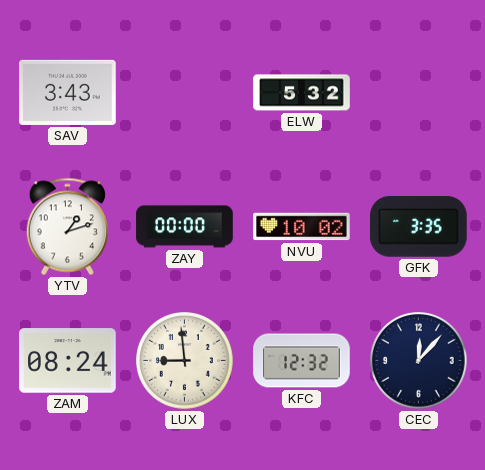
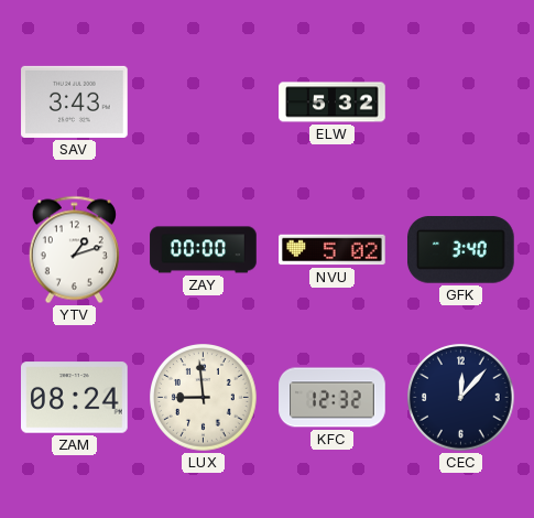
NVU: 10:02 -> 5:02
GFK: 3:35 -> 3:40
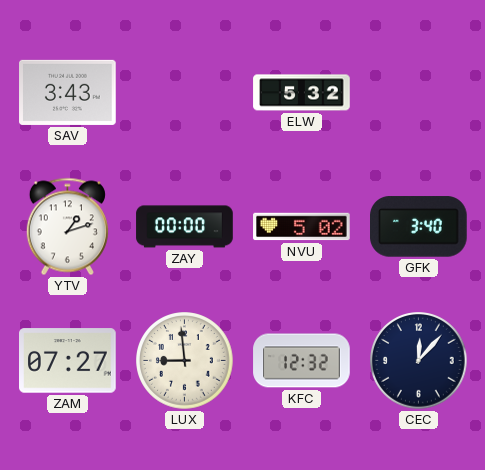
ZAM: 08:24 -> 07:27
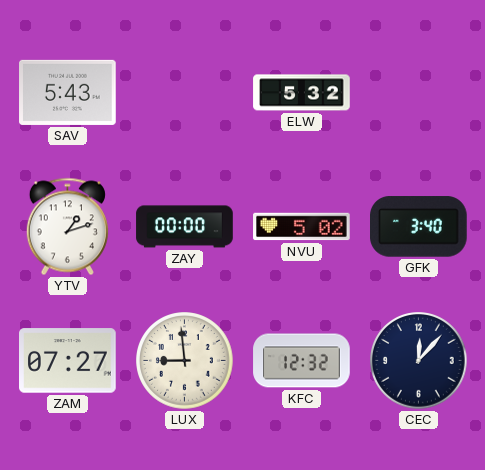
SAV: 3:43 -> 5:43
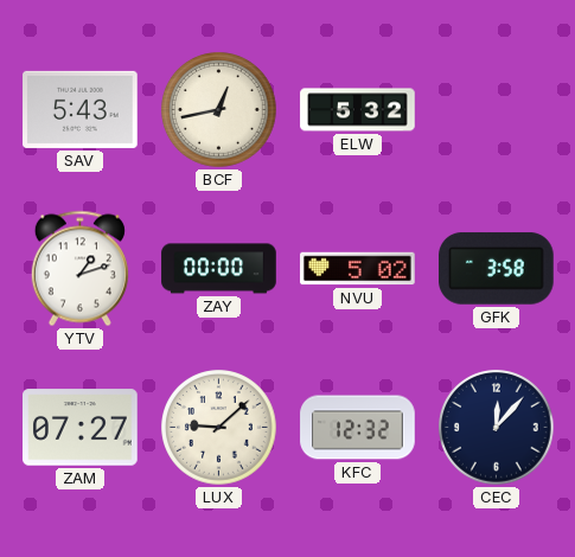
BCF: none -> 12:43
GFK: 3:40 -> 3:58
LUX: 8:59 -> 9:08
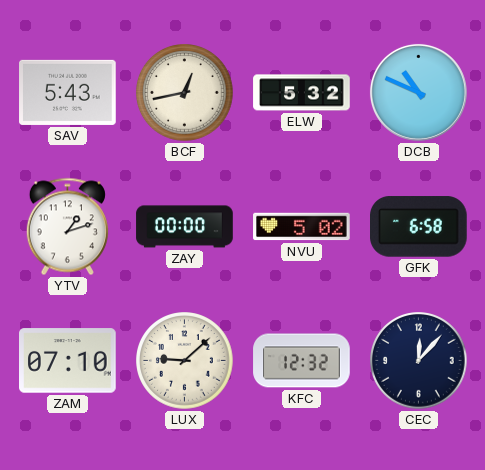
DCB: none -> 10:49
GFK: 3:58 -> 6:58
ZAM: 07:27 -> 07:10
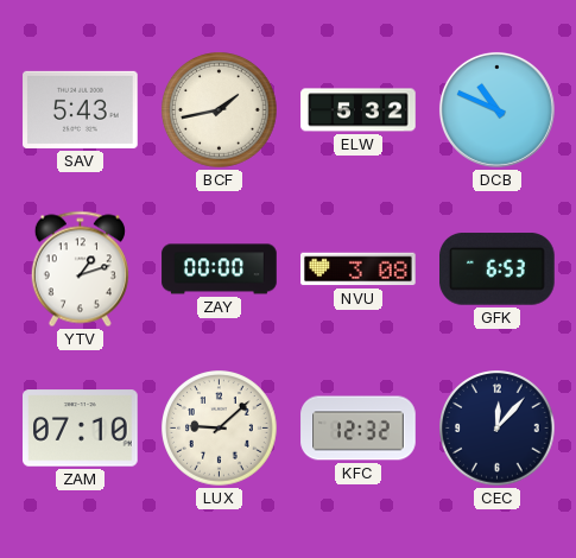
BCF: 12:43 -> 1:43
NVU: 5:02 -> 3:08
GFK: 6:58 -> 6:53
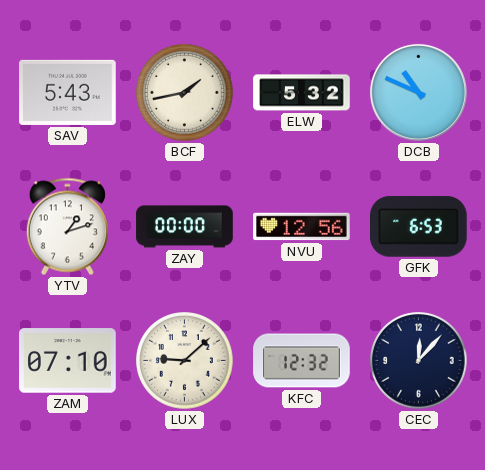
NVU: 3:08 -> 12:56
